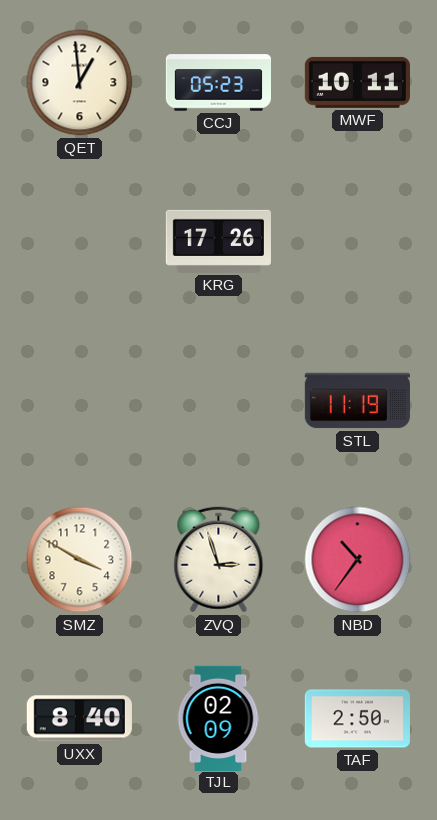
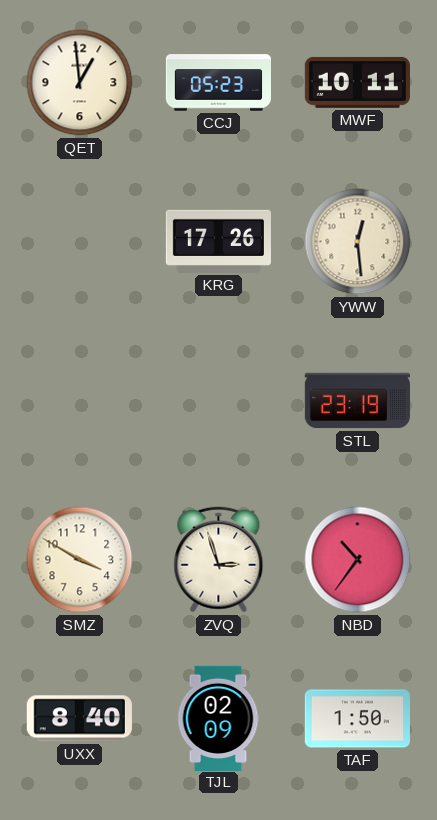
YWW: none -> 12:29
STL: 11:19 -> 23:19
TAF: 2:50 -> 1:50
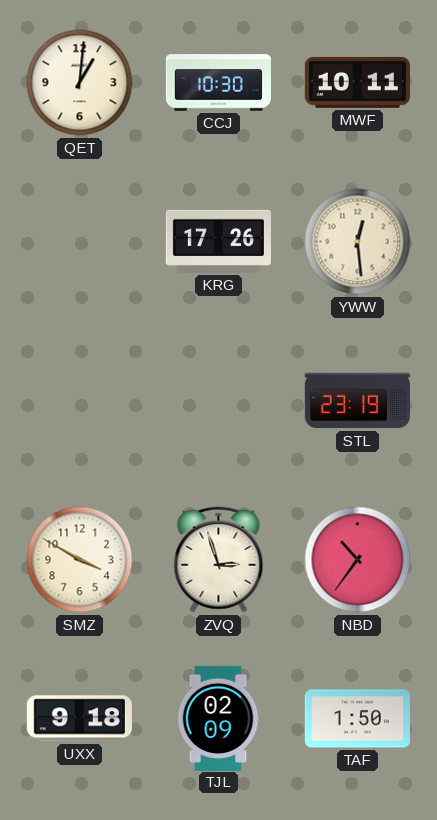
QET: 12:59 -> 1:01
CCJ: 05:23 -> 10:30
UXX: 8:40 -> 9:18
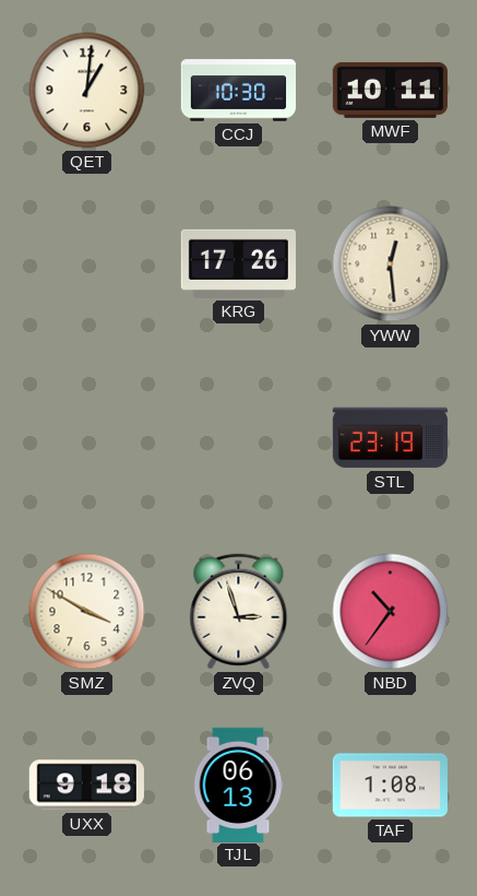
TJL: 02:09 -> 06:13
TAF: 1:50 -> 1:08
